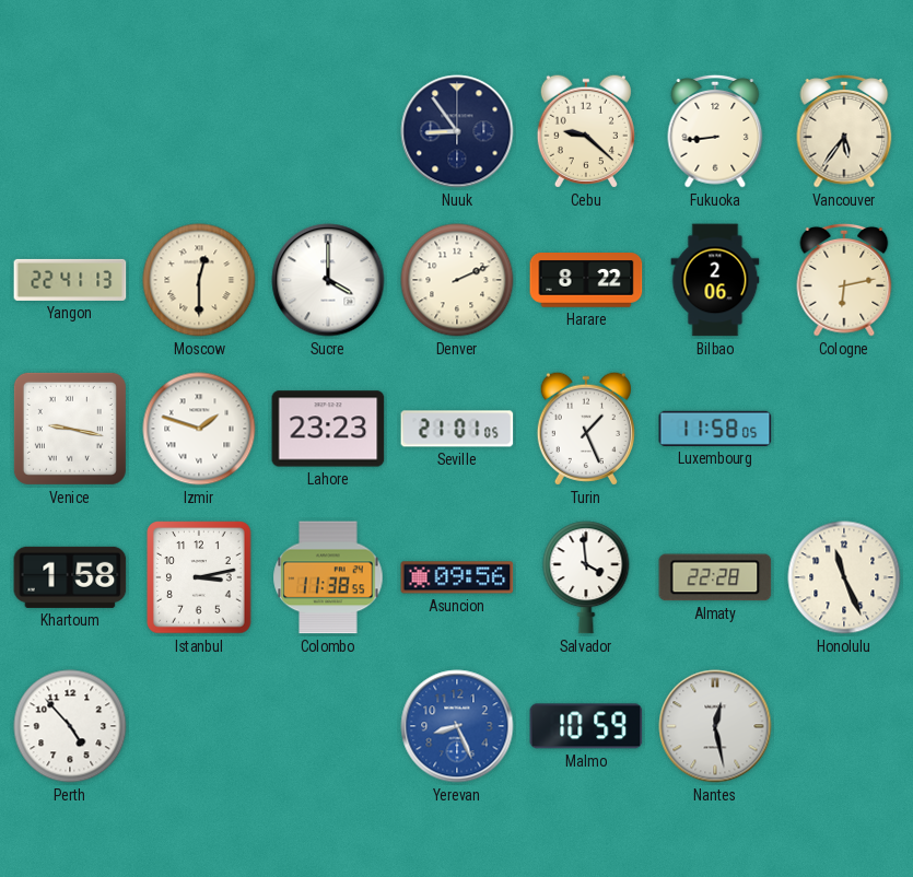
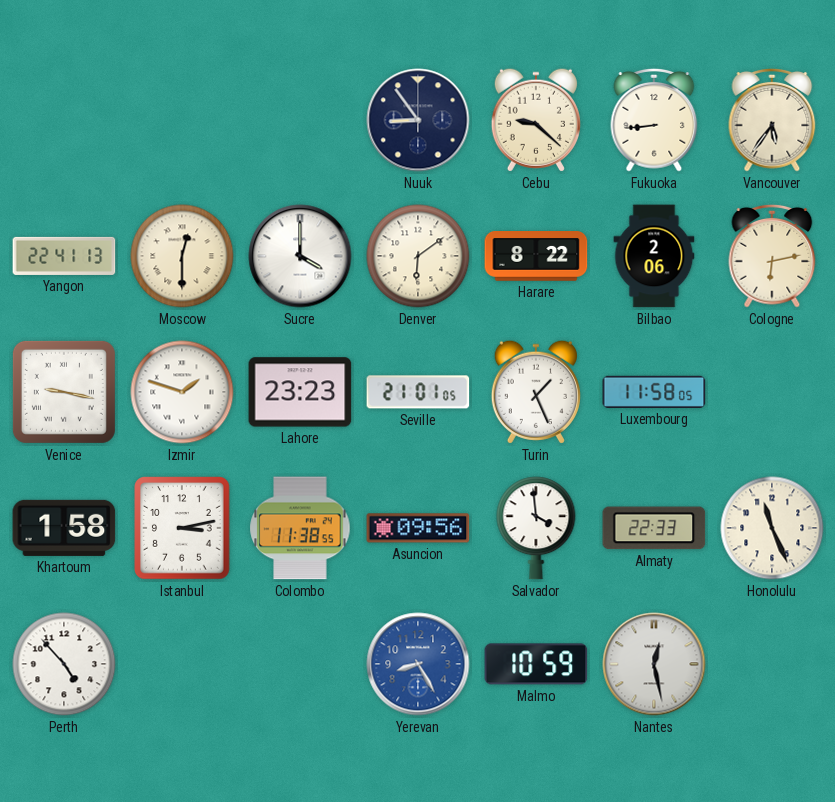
Denver: 2:11 -> 6:09
Almaty: 22:28 -> 22:33
Yerevan: 8:26 -> 8:25
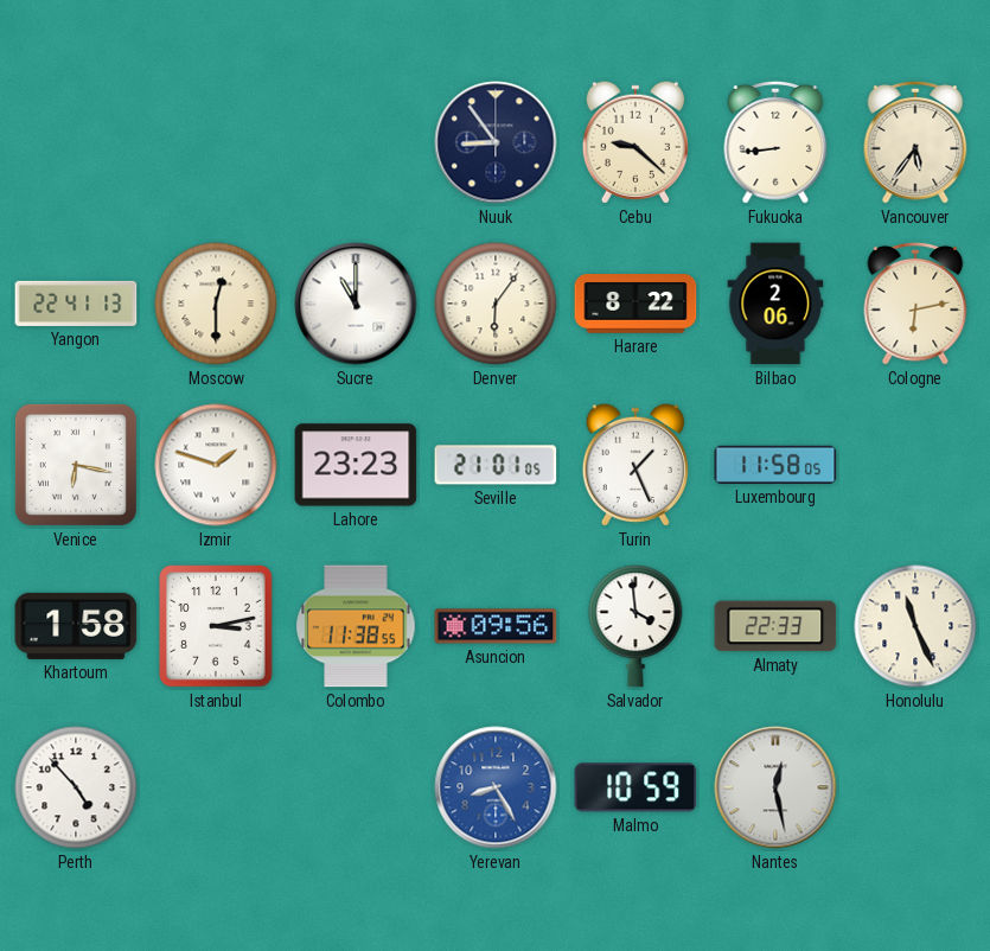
Sucre: 4:00 -> 11:00
Denver: 6:09 -> 6:06
Venice: 9:17 -> 6:17
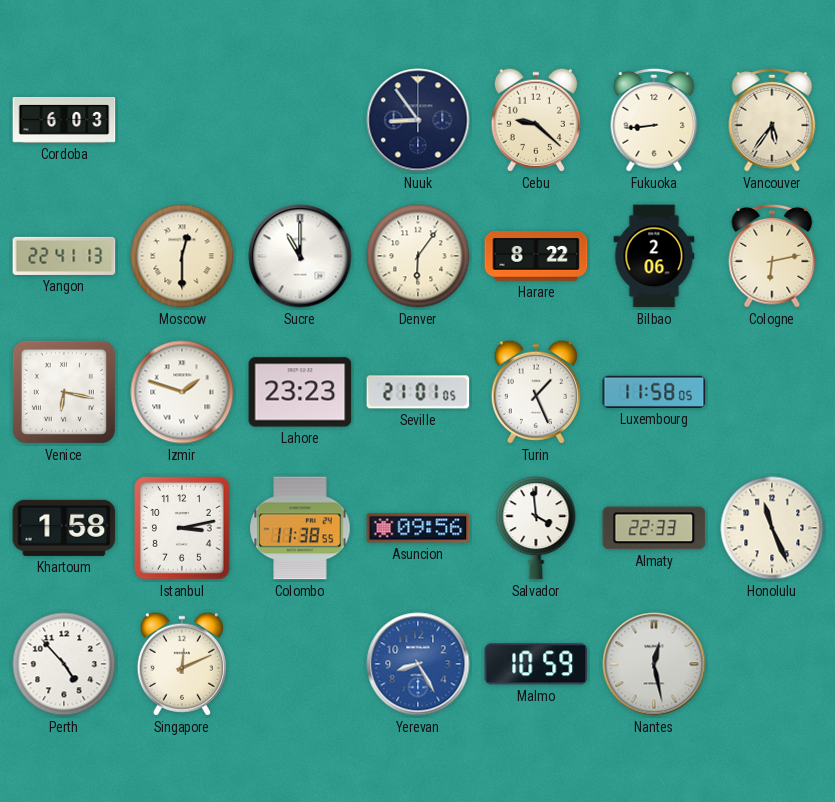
Cordoba: none -> 6:03
Singapore: none -> 12:11
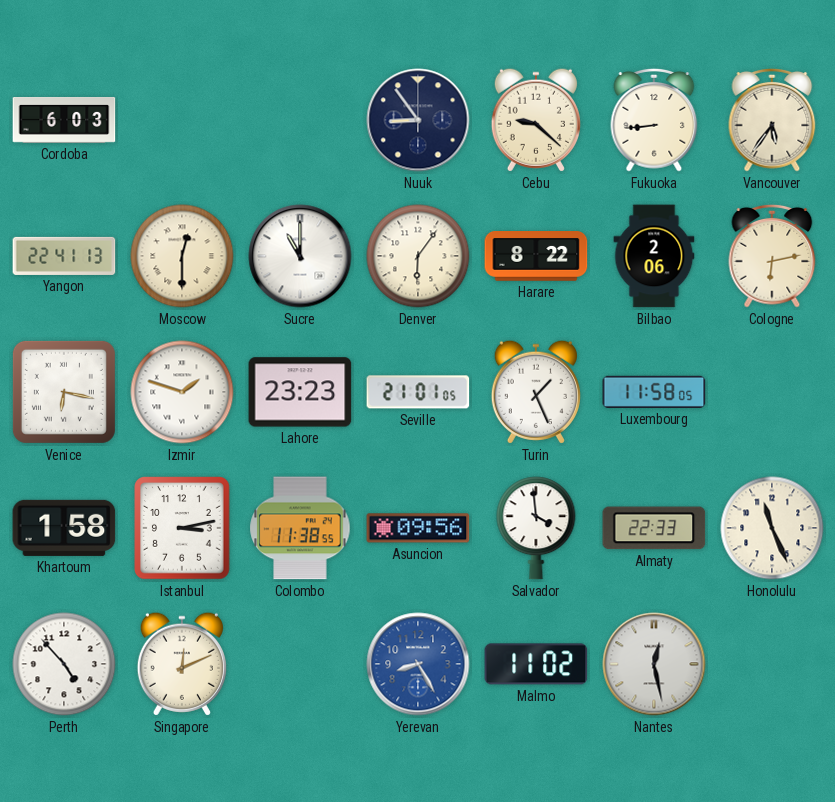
Malmo: 10:59 -> 11:02
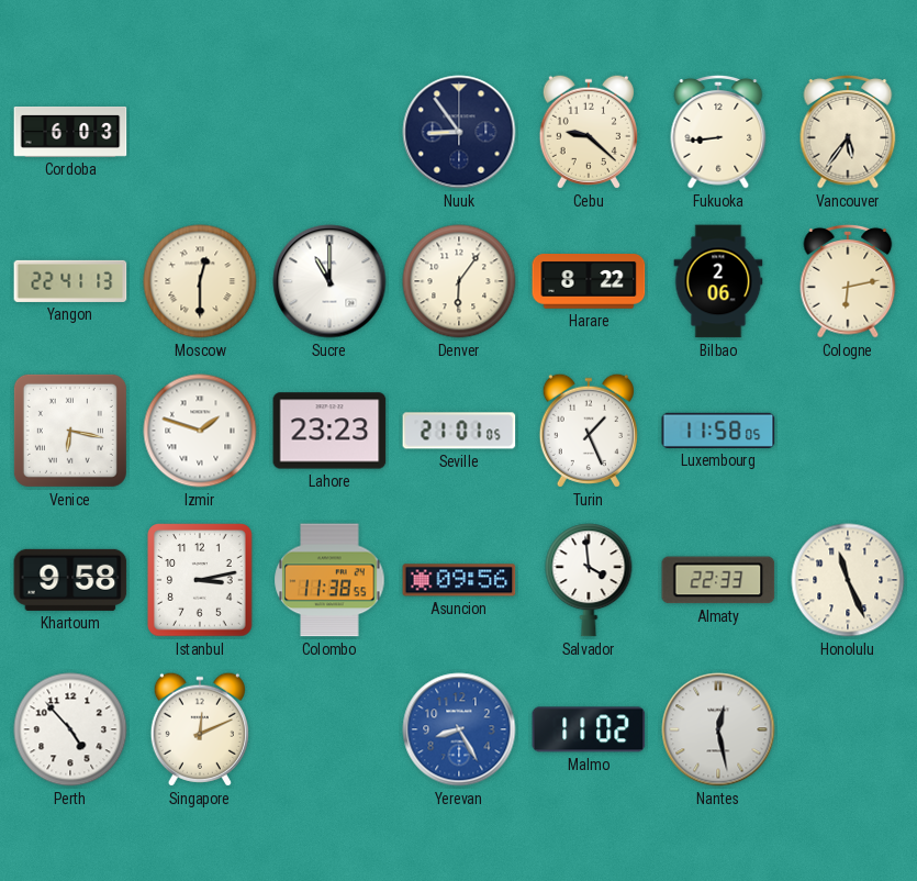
Khartoum: 1:58 -> 9:58
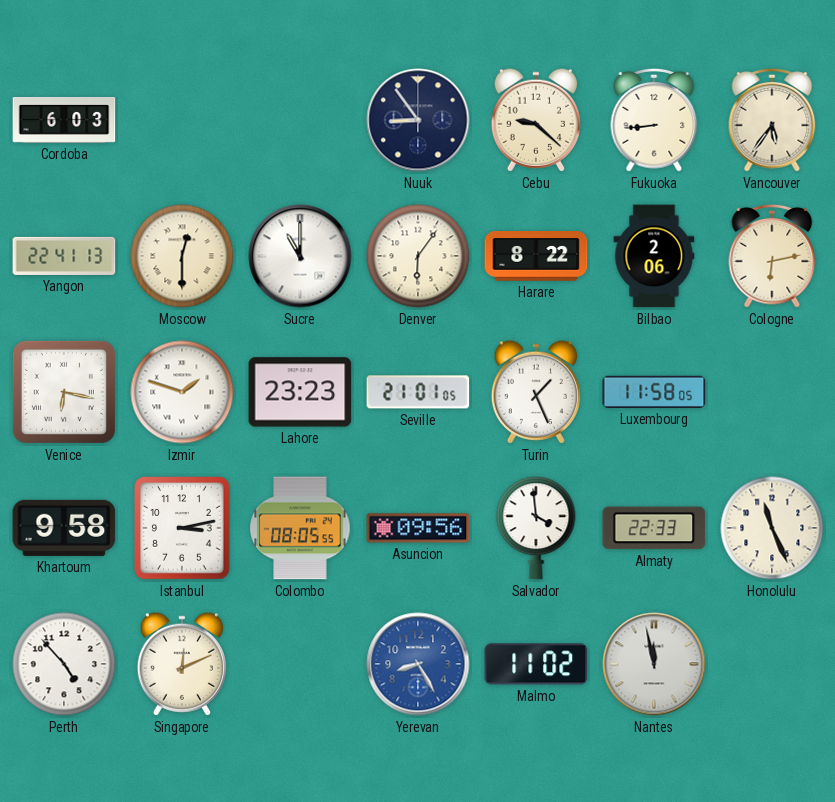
Colombo: 11:38 -> 08:05
Nantes: 12:28 -> 11:58
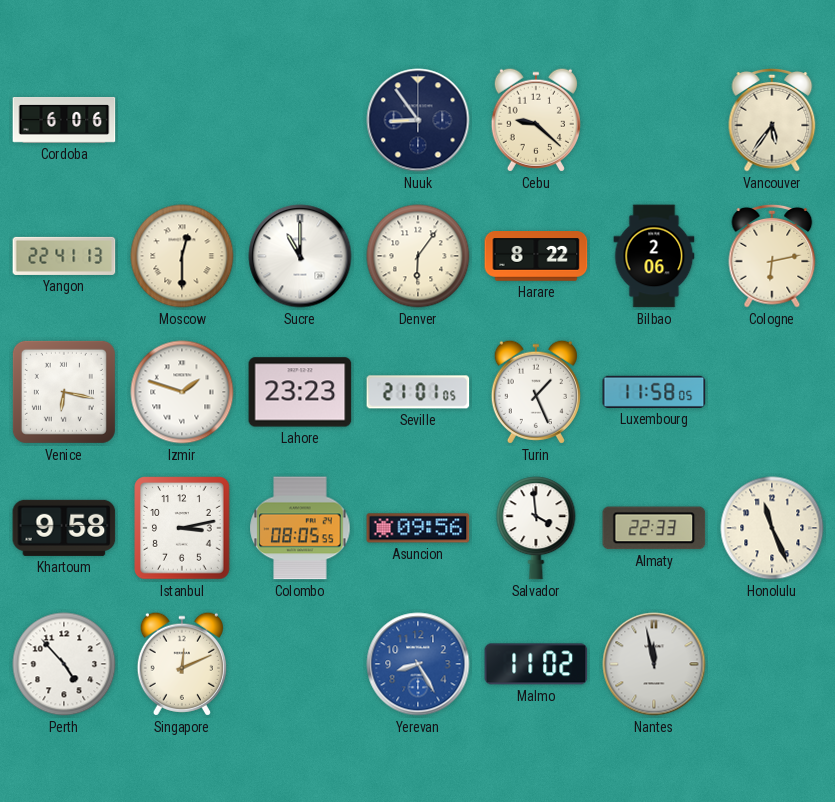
Cordoba: 6:03 -> 6:06
Fukuoka: 8:44 -> none
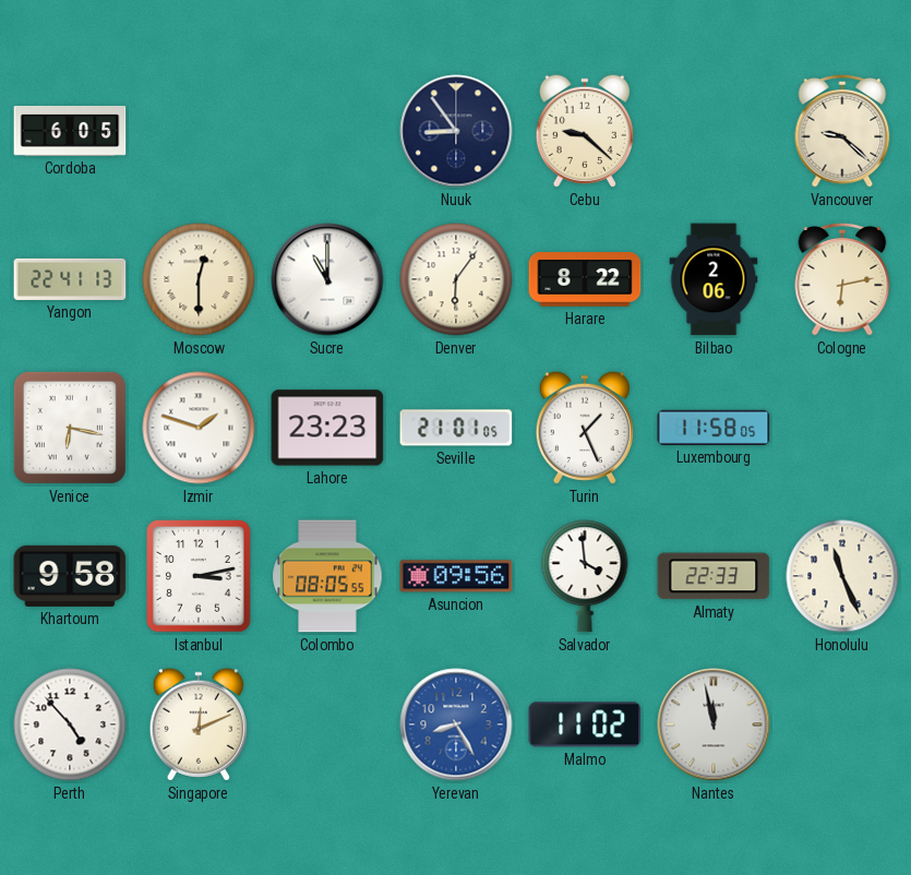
Cordoba: 6:06 -> 6:05
Vancouver: 5:36 -> 9:22
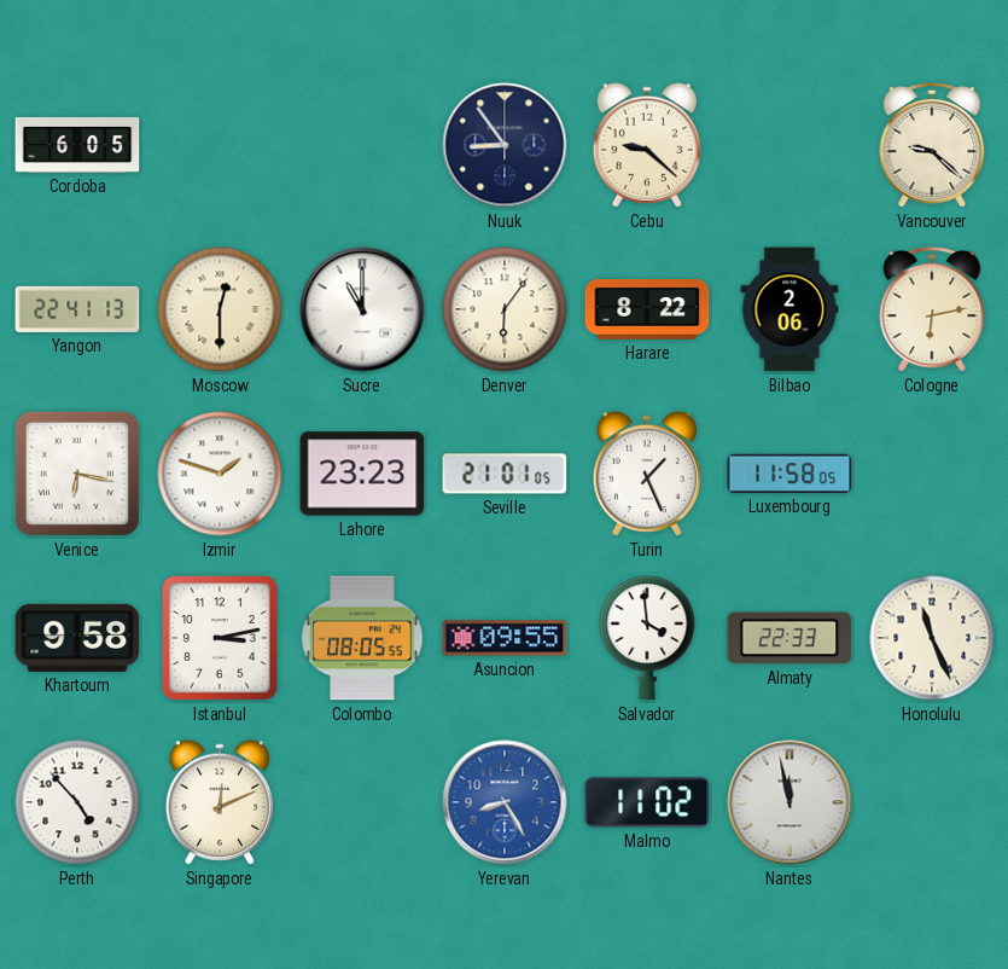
Asuncion: 09:56 -> 09:55
